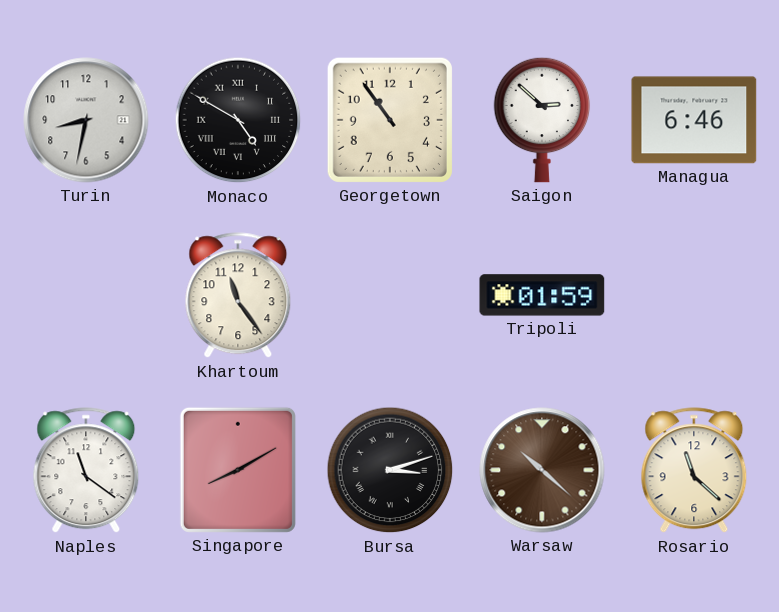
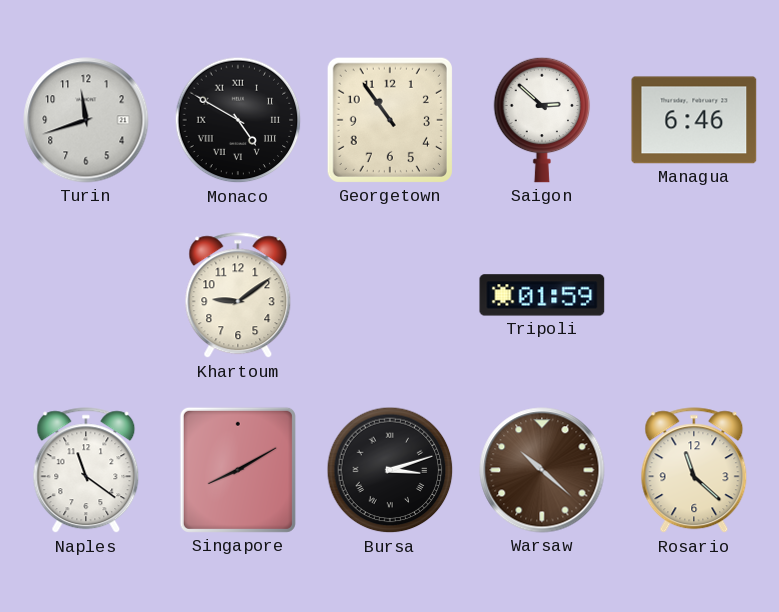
Turin: 8:32 -> 11:42
Khartoum: 11:24 -> 9:09
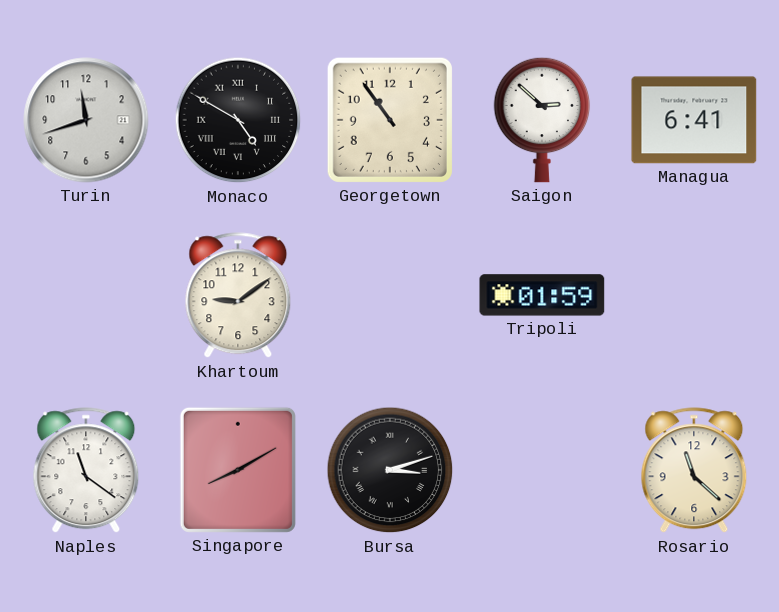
Managua: 6:46 -> 6:41
Warsaw: 10:22 -> none
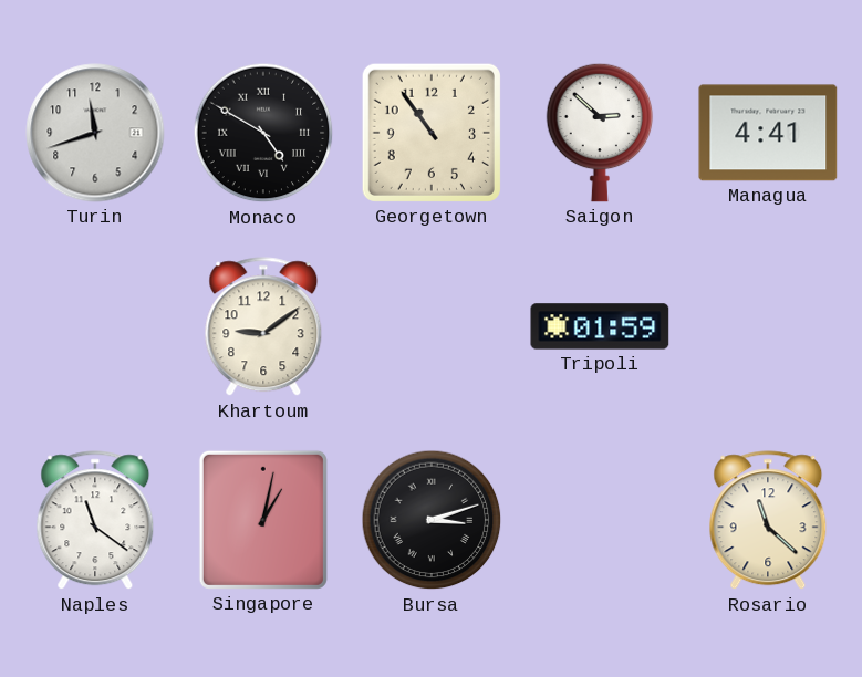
Managua: 6:41 -> 4:41
Singapore: 8:10 -> 1:02
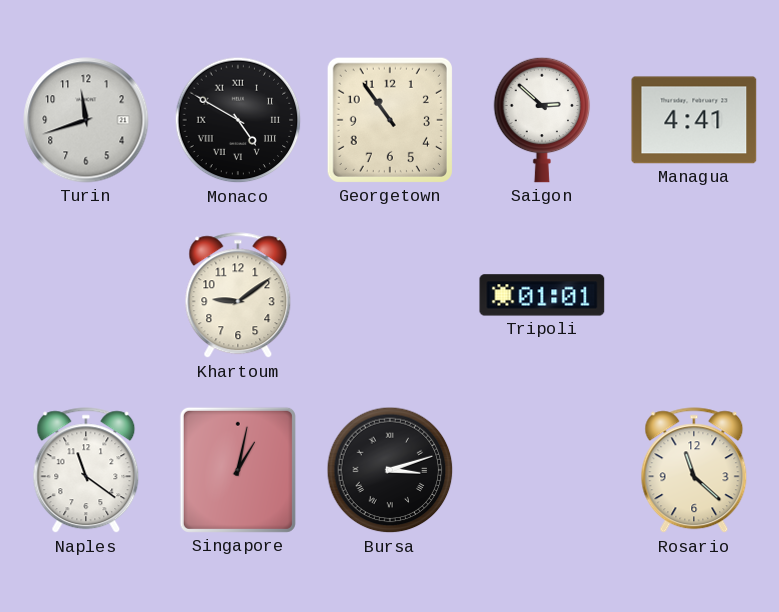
Tripoli: 01:59 -> 01:01
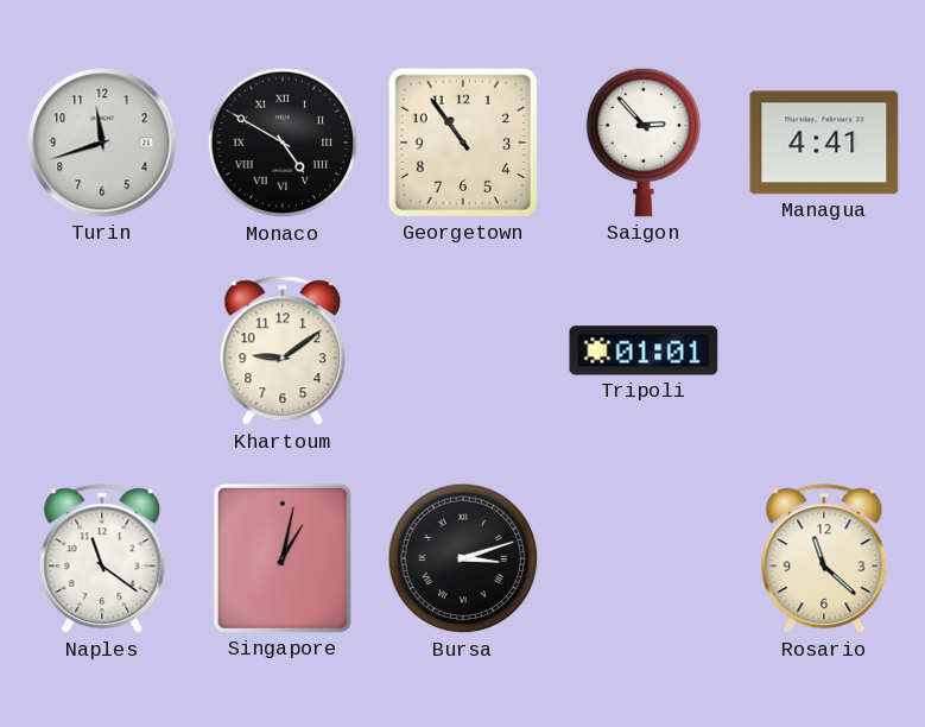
Saigon: 2:52 -> 2:53
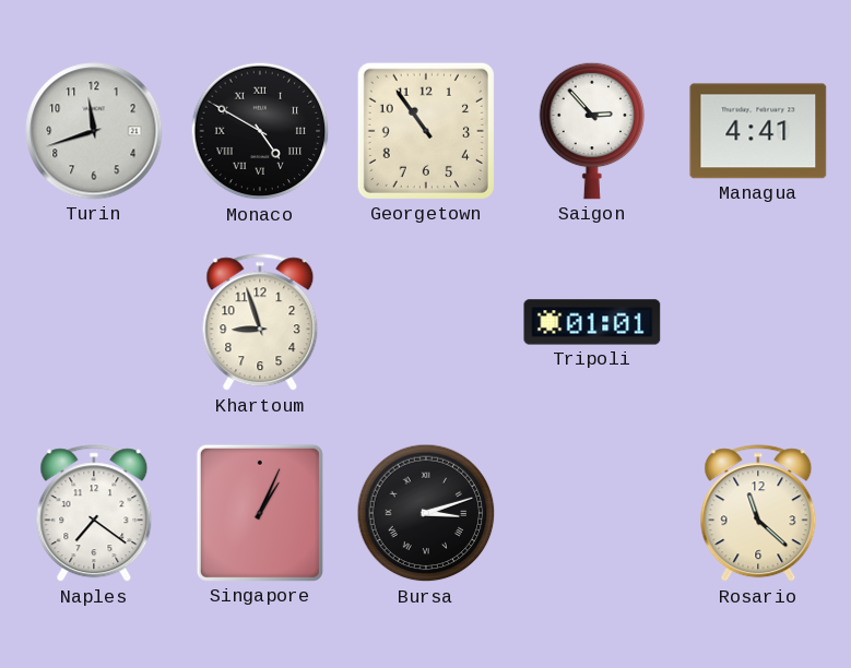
Khartoum: 9:09 -> 8:57
Naples: 11:21 -> 7:21
Singapore: 1:02 -> 1:04
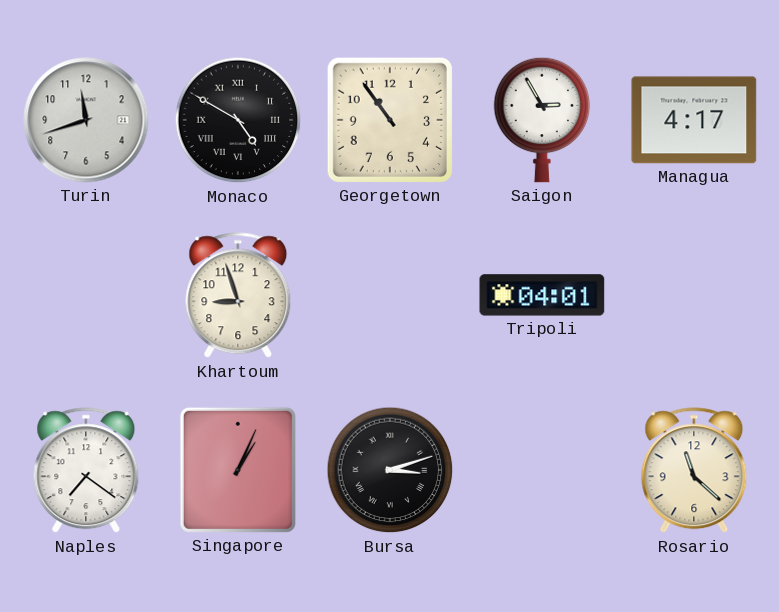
Saigon: 2:53 -> 2:55
Managua: 4:41 -> 4:17
Tripoli: 01:01 -> 04:01
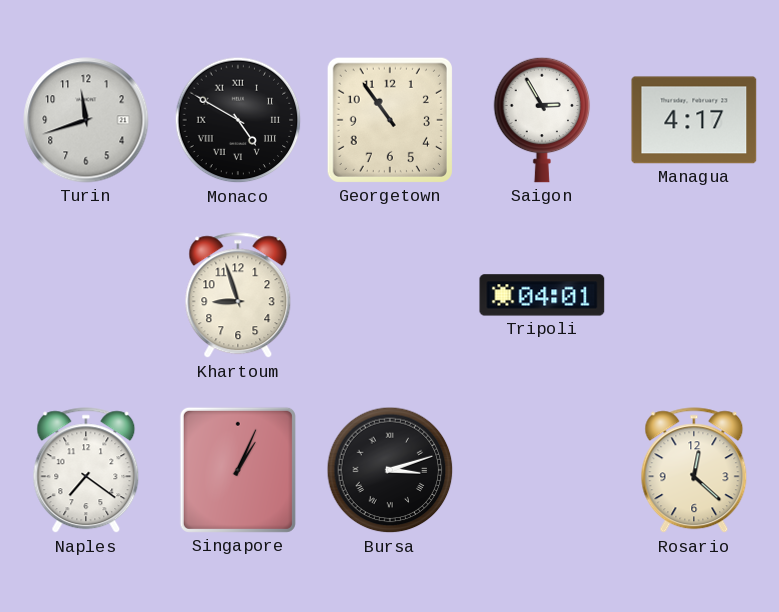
Rosario: 11:22 -> 12:22
